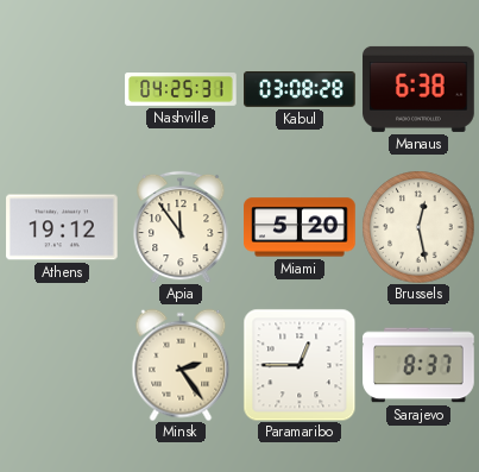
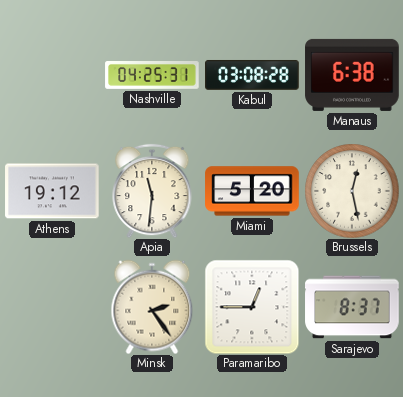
Apia: 11:54 -> 11:31
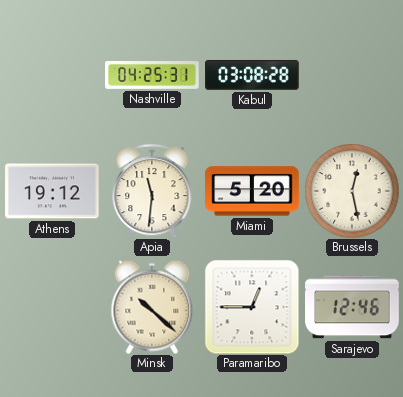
Manaus: 6:38 -> none
Minsk: 2:24 -> 10:22
Sarajevo: 8:37 -> 12:46
